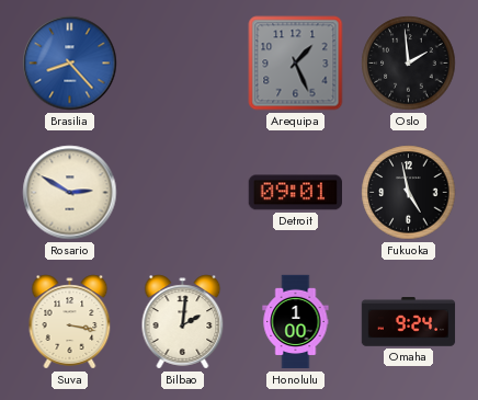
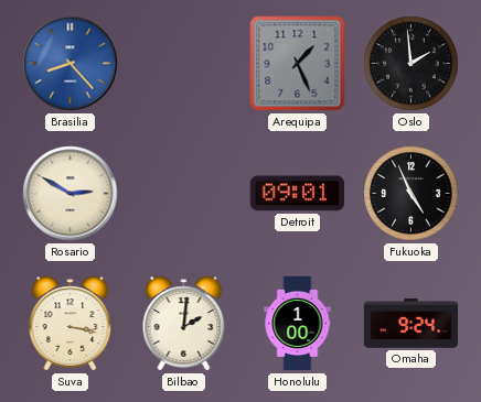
Fukuoka: 4:58 -> 4:56
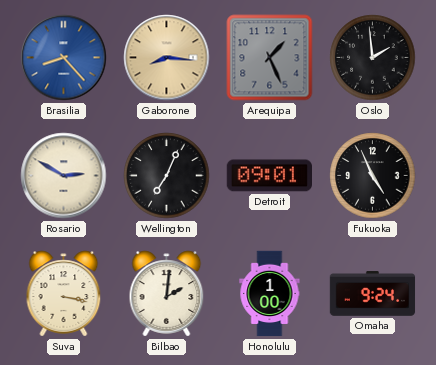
Gaborone: none -> 8:16
Wellington: none -> 7:04
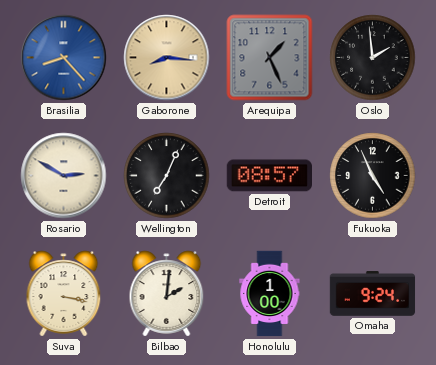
Detroit: 09:01 -> 08:57
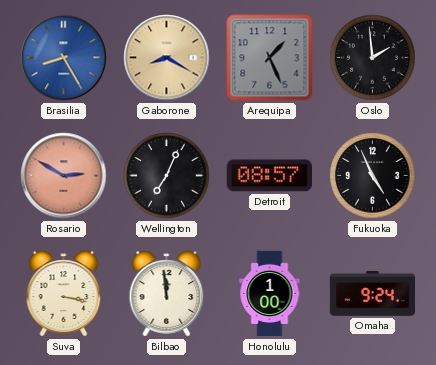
Brasilia: 8:23 -> 8:25
Gaborone: 8:16 -> 8:20
Rosario dial: cream -> salmon
Bilbao: 2:01 -> 11:59
